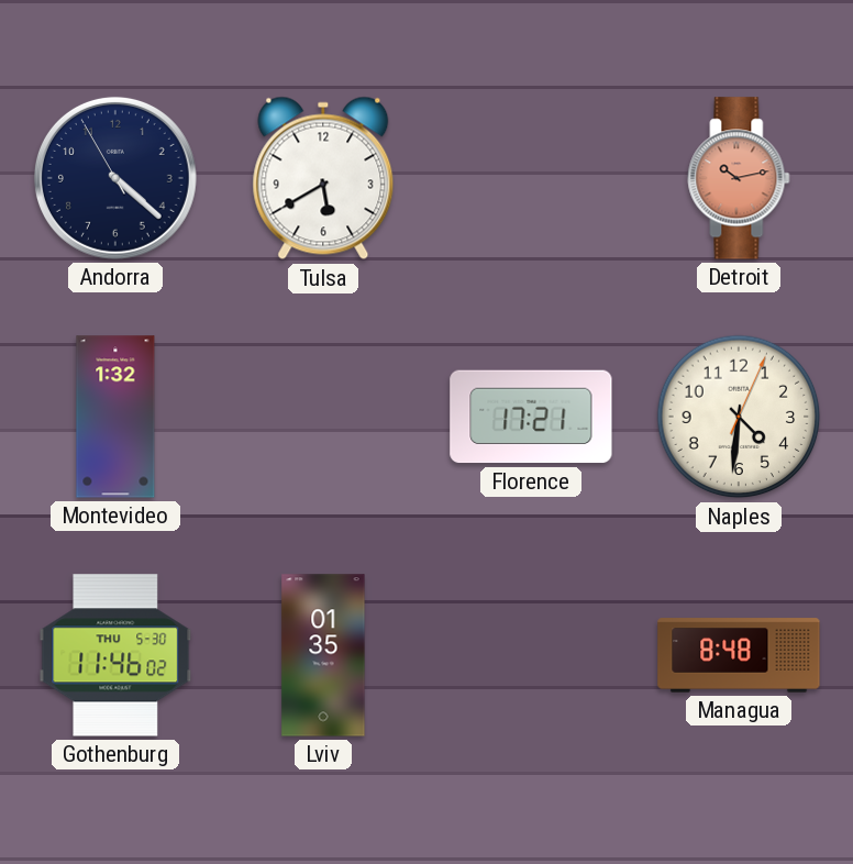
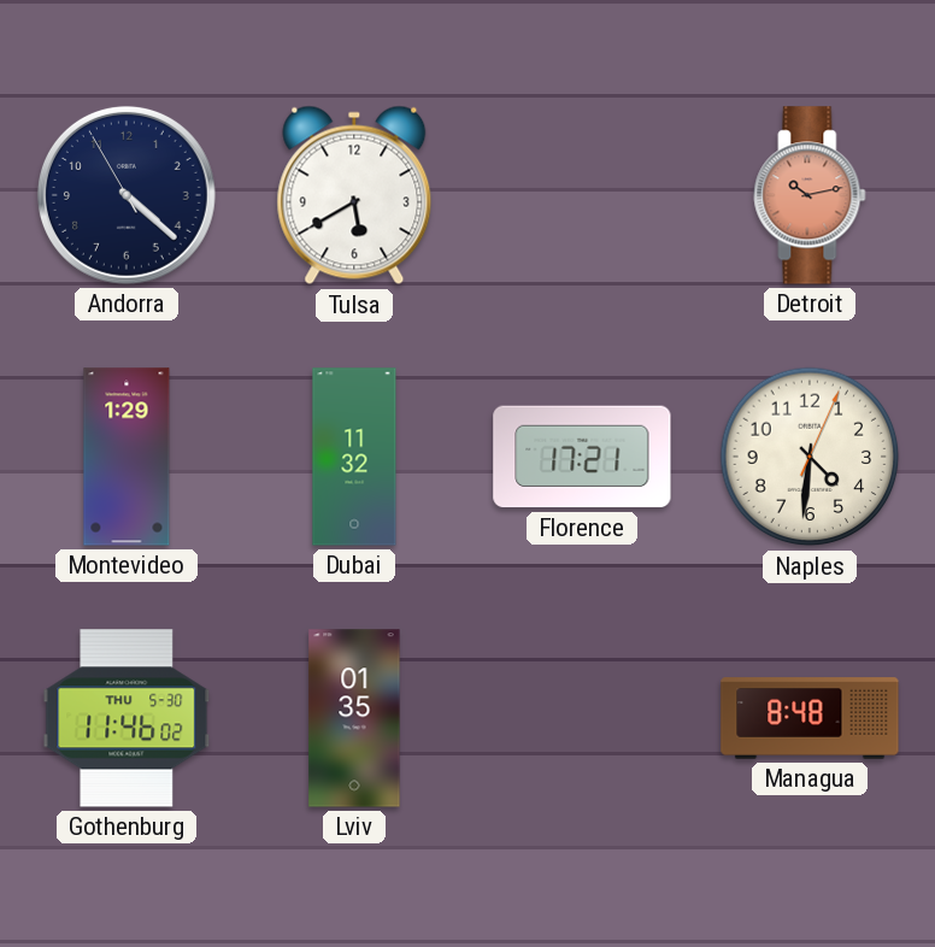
Montevideo: 1:32 -> 1:29
Dubai: none -> 11:32
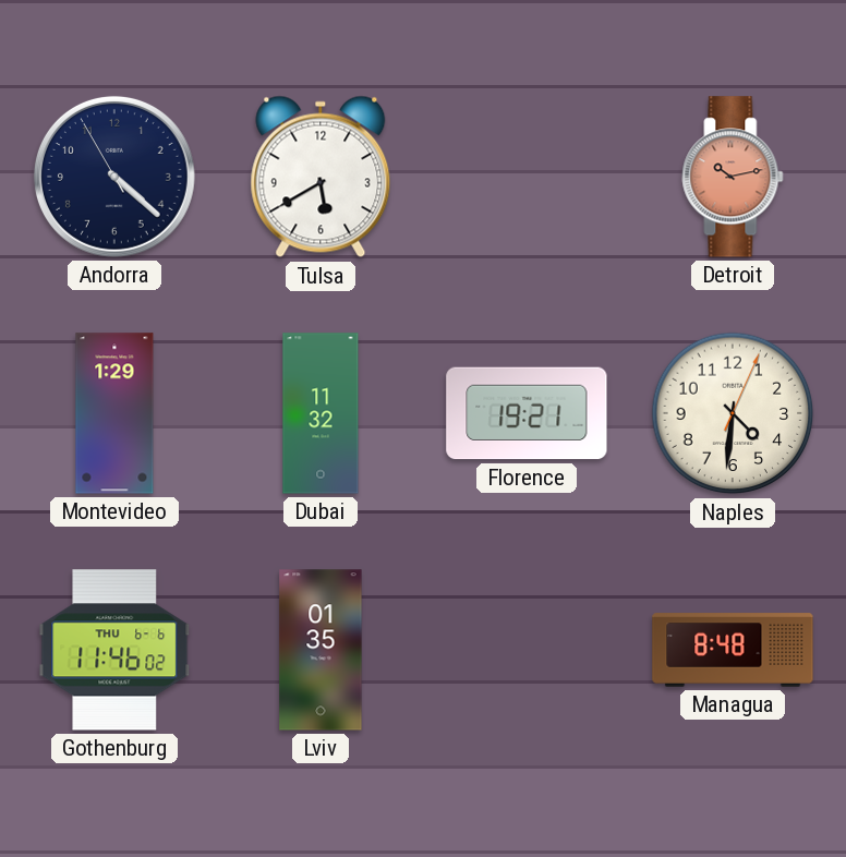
Florence: 17:21 -> 19:21
Gothenburg date: THU 5-30 -> THU 6-6
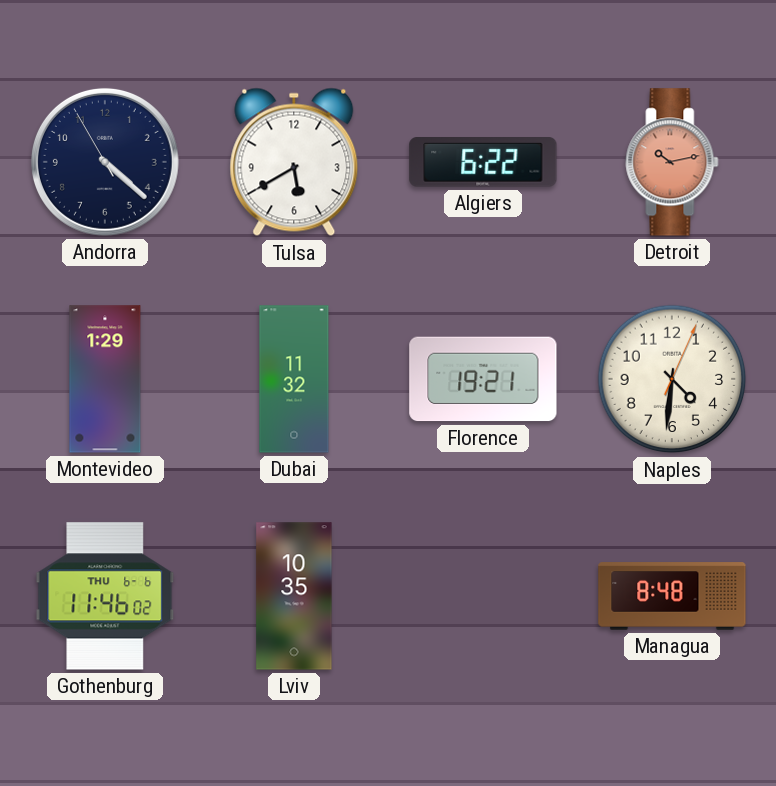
Algiers: none -> 6:22
Lviv: 01:35 -> 10:35
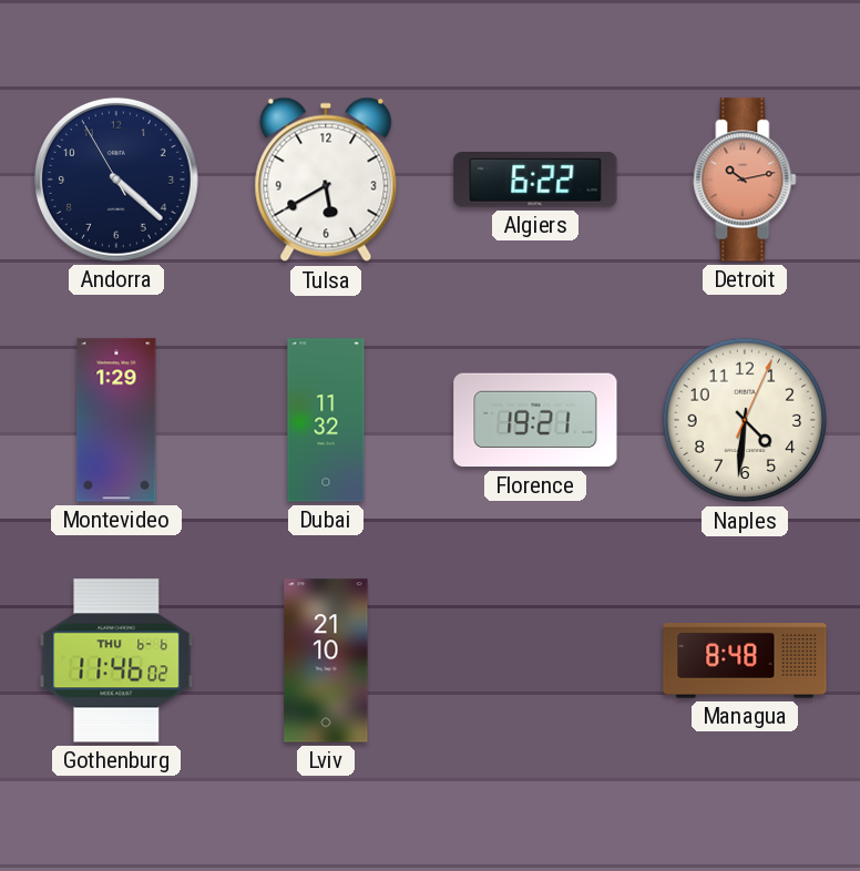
Lviv: 10:35 -> 21:10
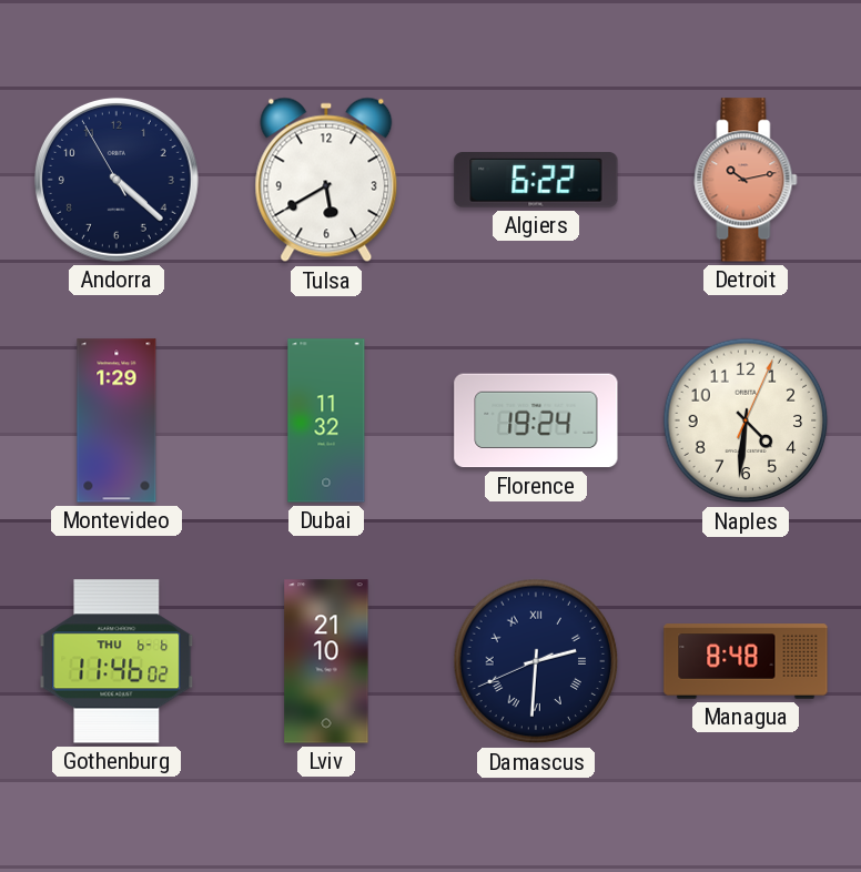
Florence: 19:21 -> 19:24
Damascus: none -> 2:30
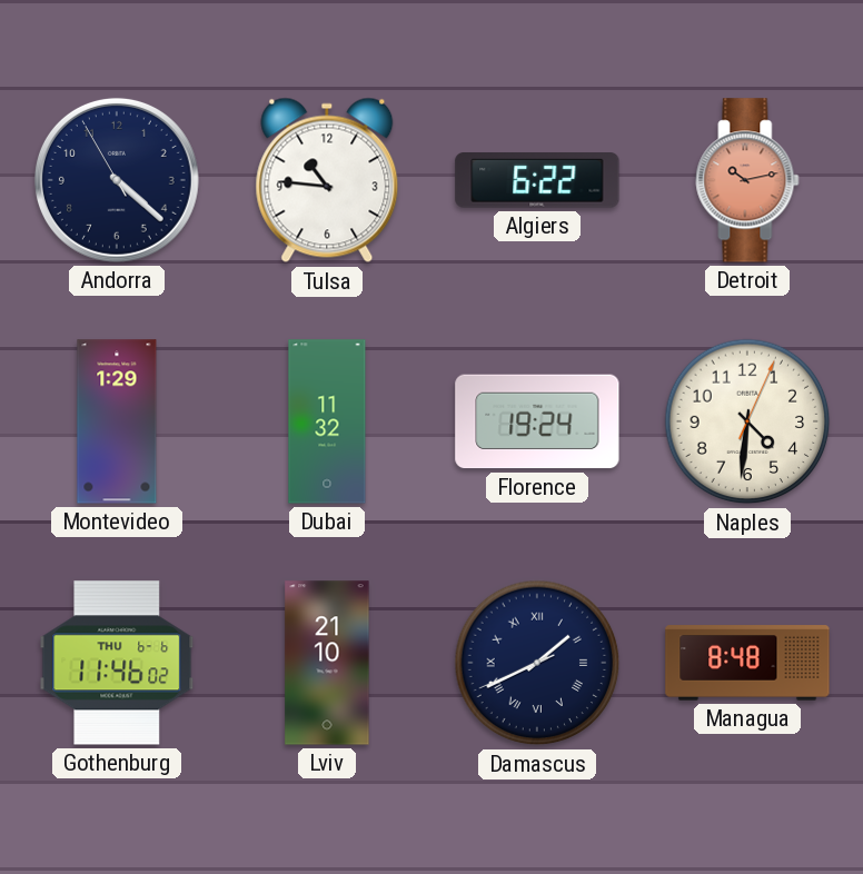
Tulsa: 5:40 -> 10:46
Damascus: 2:30 -> 1:40
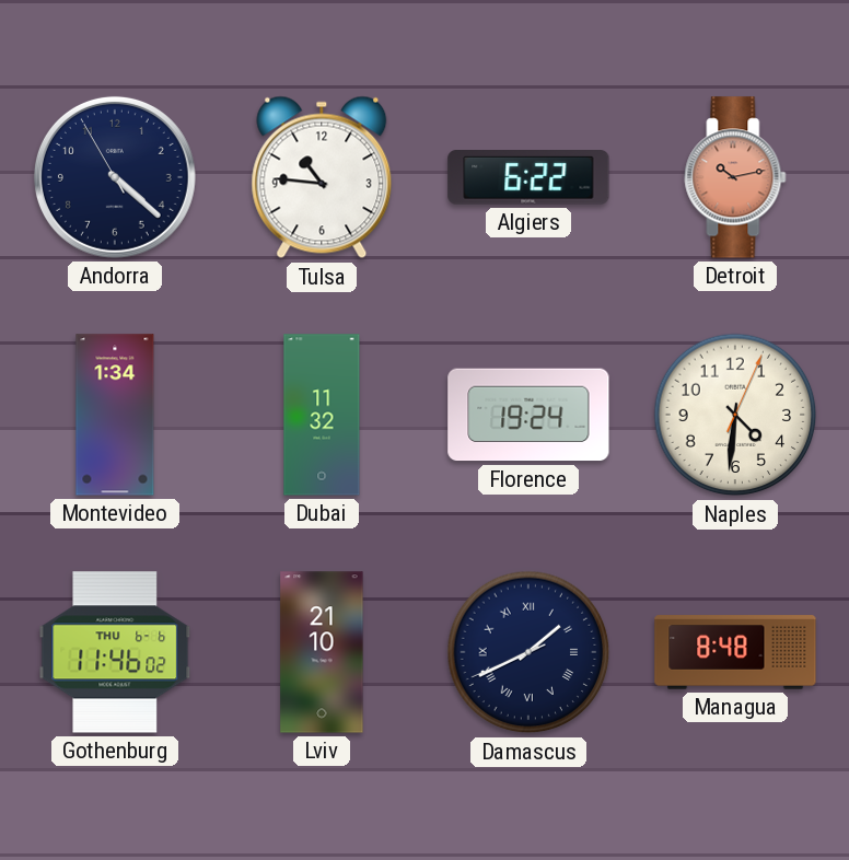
Montevideo: 1:29 -> 1:34
